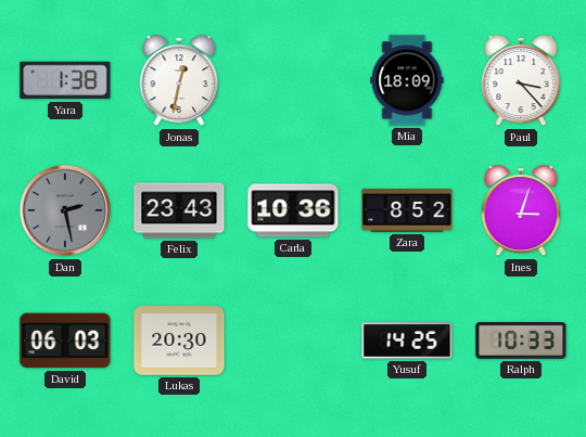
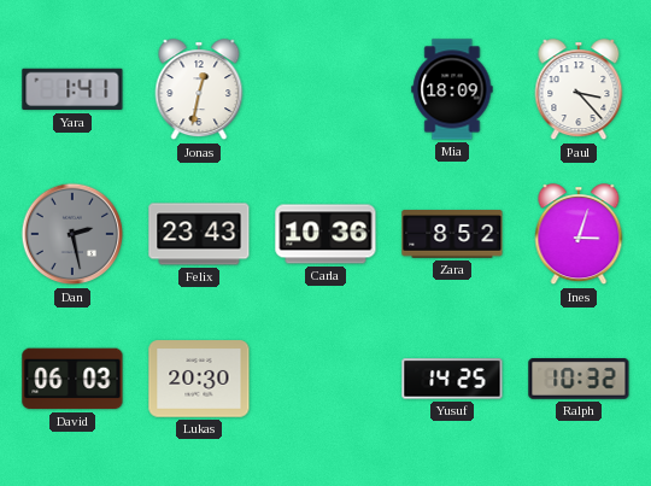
Yara: 1:38 -> 1:41
Ralph: 10:33 -> 10:32
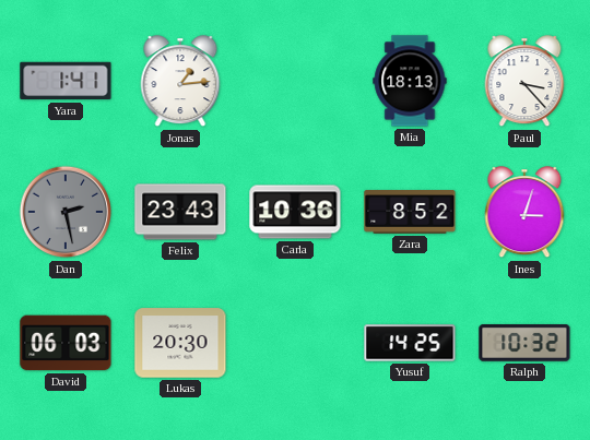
Jonas: 12:32 -> 1:14
Mia: 18:09 -> 18:13
